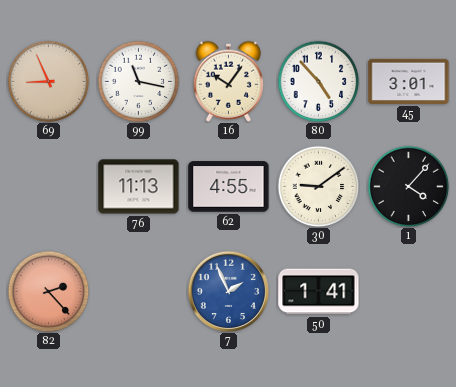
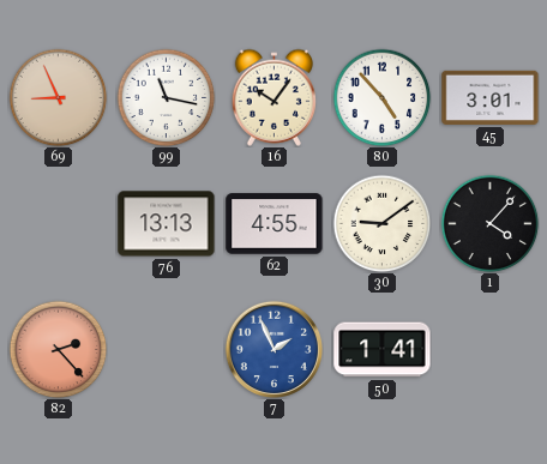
76: 11:13 -> 13:13
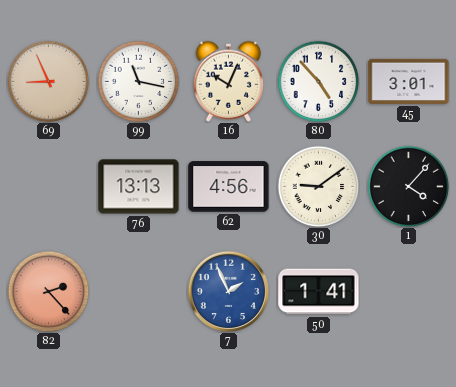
16: 10:06 -> 10:04
62: 4:55 -> 4:56
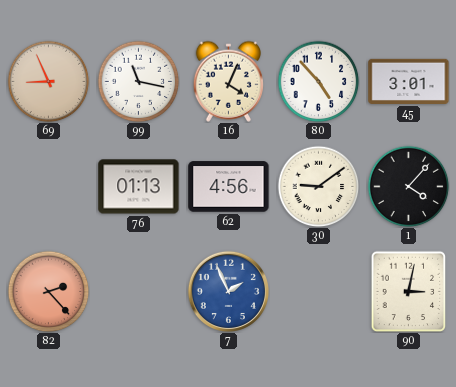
16: 10:04 -> 4:04
76: 13:13 -> 01:13
50: 1:41 -> none
90: none -> 3:02
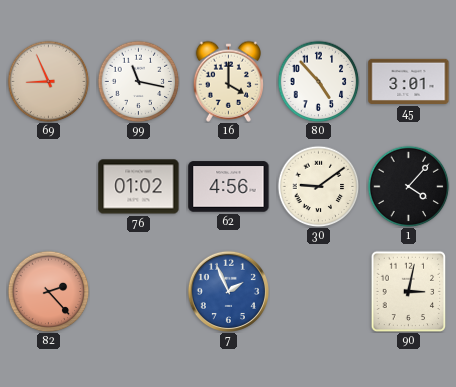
16: 4:04 -> 4:00
76: 01:13 -> 01:02
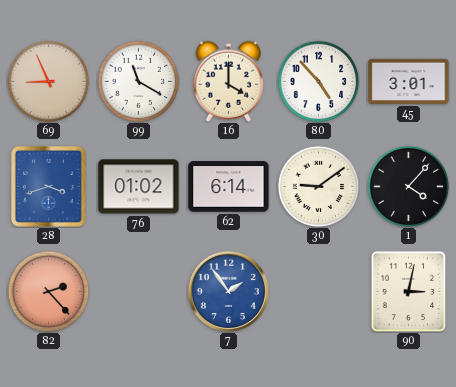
99: 11:17 -> 11:20
28: none -> 3:42
62: 4:56 -> 6:14
7: 1:56 -> 1:54
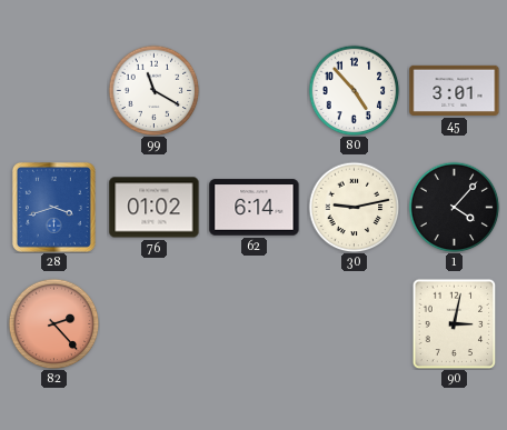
69: 8:56 -> none
16: 4:00 -> none
30: 9:09 -> 9:13
7: 1:54 -> none
